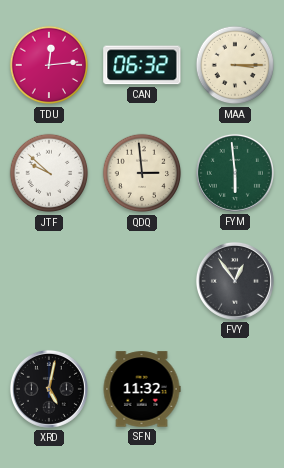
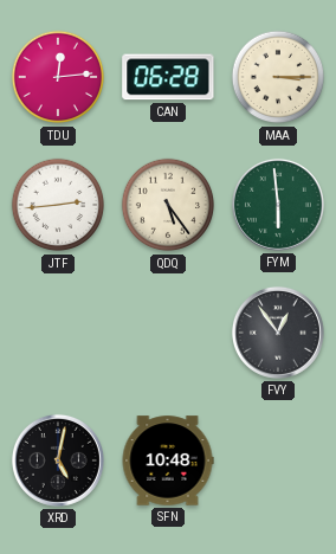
CAN: 06:32 -> 06:28
JTF: 9:52 -> 2:44
QDQ: 2:59 -> 5:24
SFN: 11:32 -> 10:48
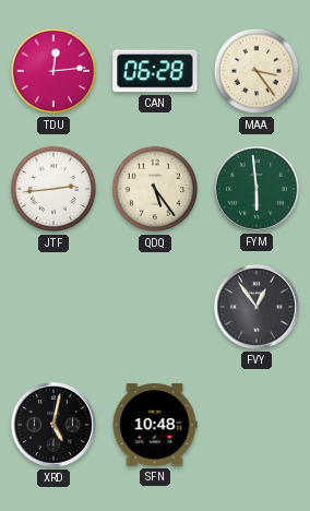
MAA: 3:15 -> 3:24
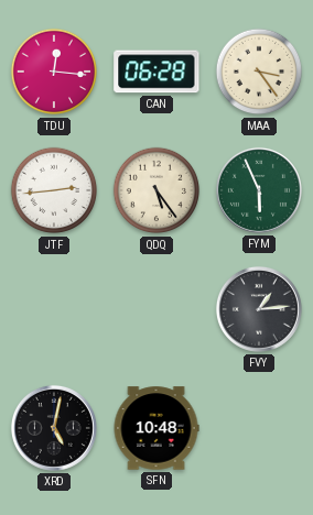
TDU: 12:14 -> 12:16
FYM: 5:59 -> 5:56
FVY: 12:54 -> 1:14
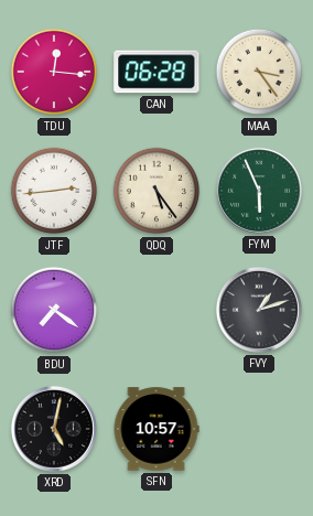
BDU: none -> 7:21
FVY: 1:14 -> 1:12
SFN: 10:48 -> 10:57
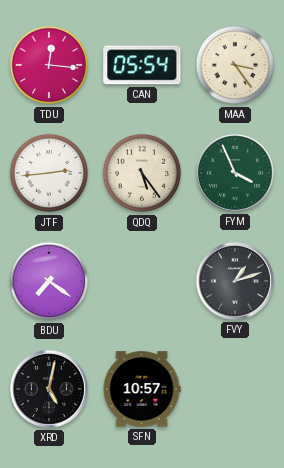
CAN: 06:28 -> 05:54
FYM: 5:56 -> 3:56
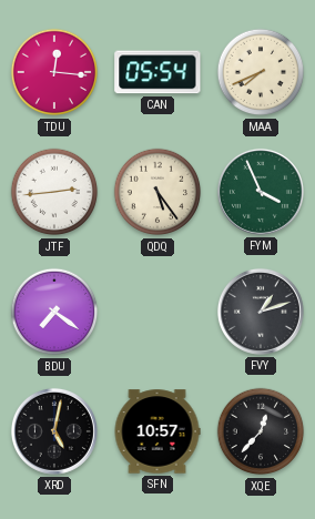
MAA: 3:24 -> 7:41
XQE: none -> 12:37
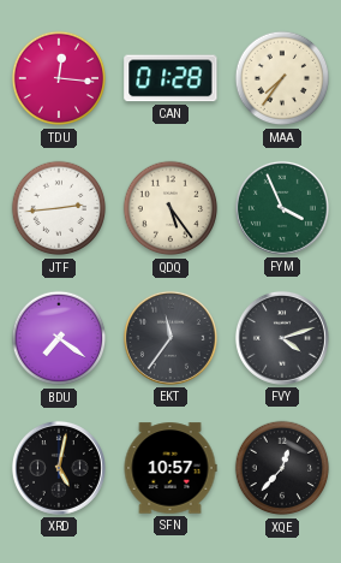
CAN: 05:54 -> 01:28
MAA: 7:41 -> 7:36
EKT: none -> 11:36
FVY: 1:12 -> 4:12
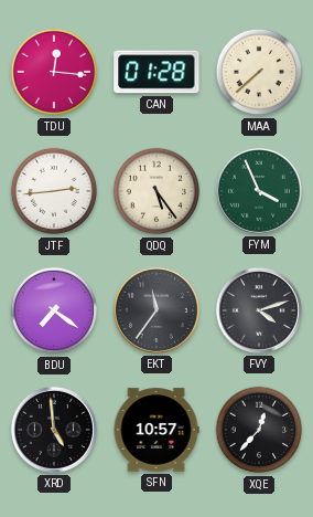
MAA: 7:36 -> 7:38
XRD: 5:02 -> 4:59
